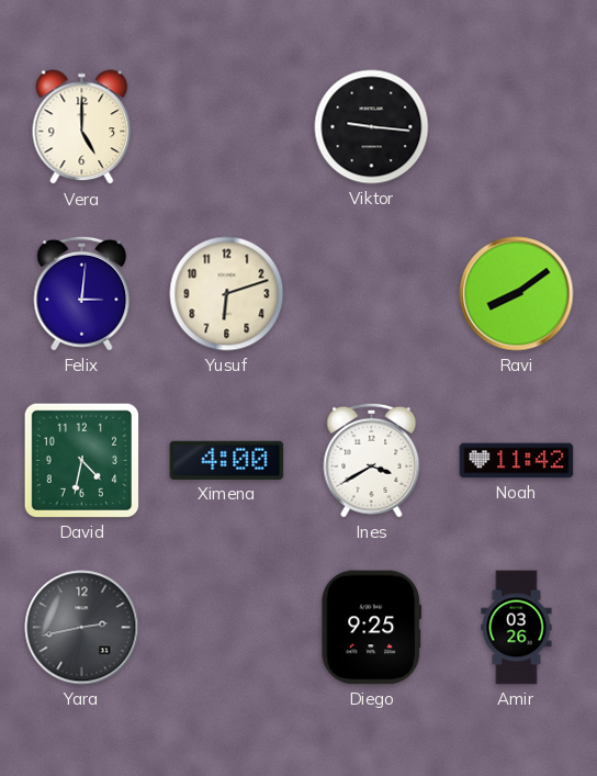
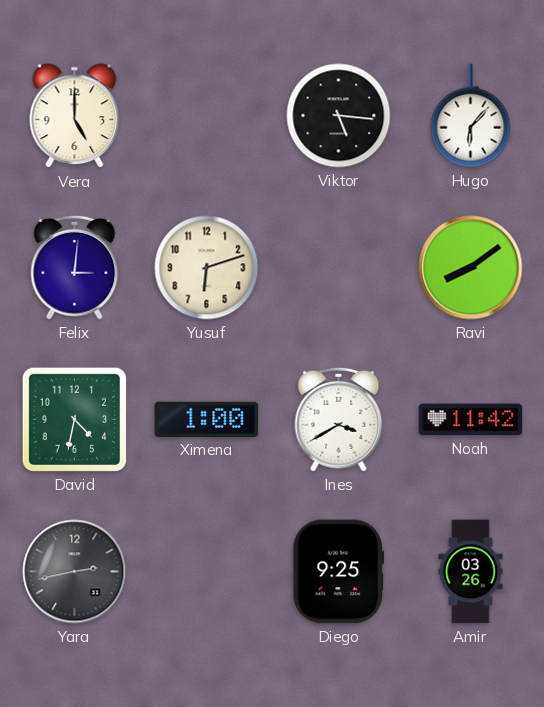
Viktor: 9:16 -> 5:16
Hugo: none -> 6:07
Ximena: 4:00 -> 1:00
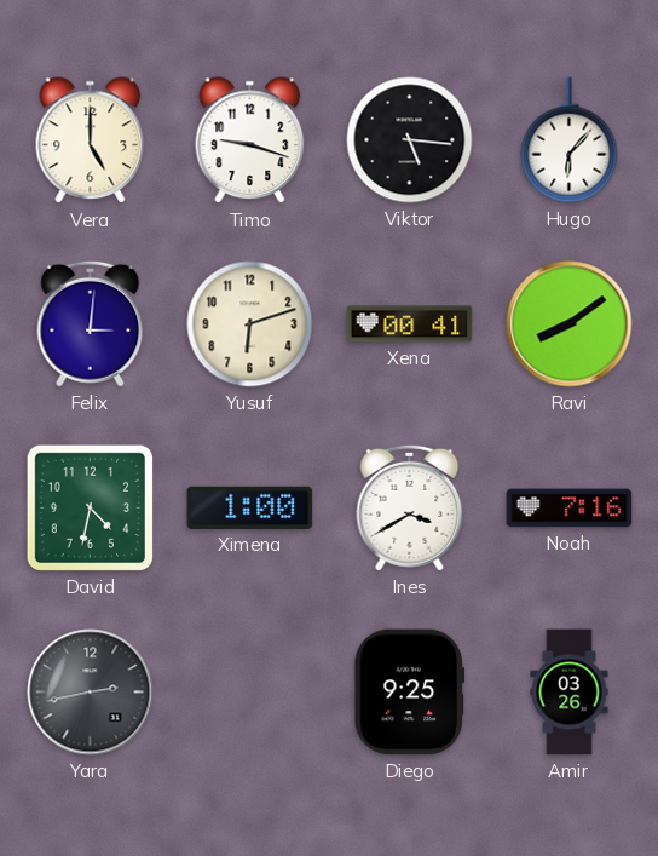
Timo: none -> 9:18
Xena: none -> 00:41
Noah: 11:42 -> 7:16
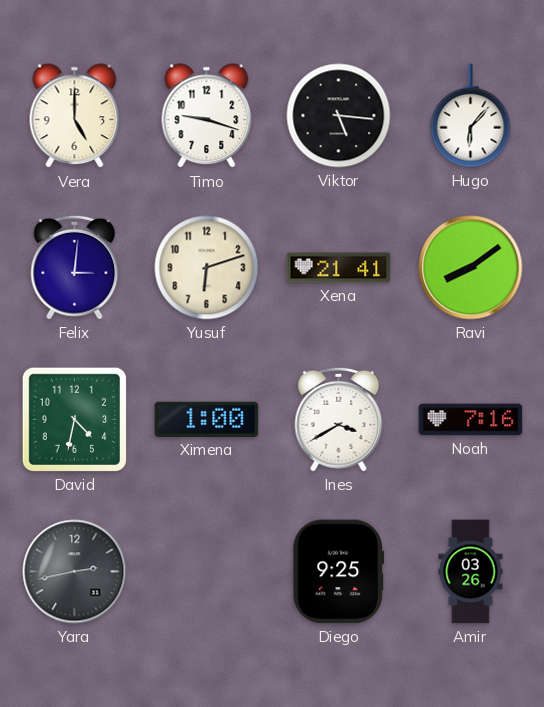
Xena: 00:41 -> 21:41
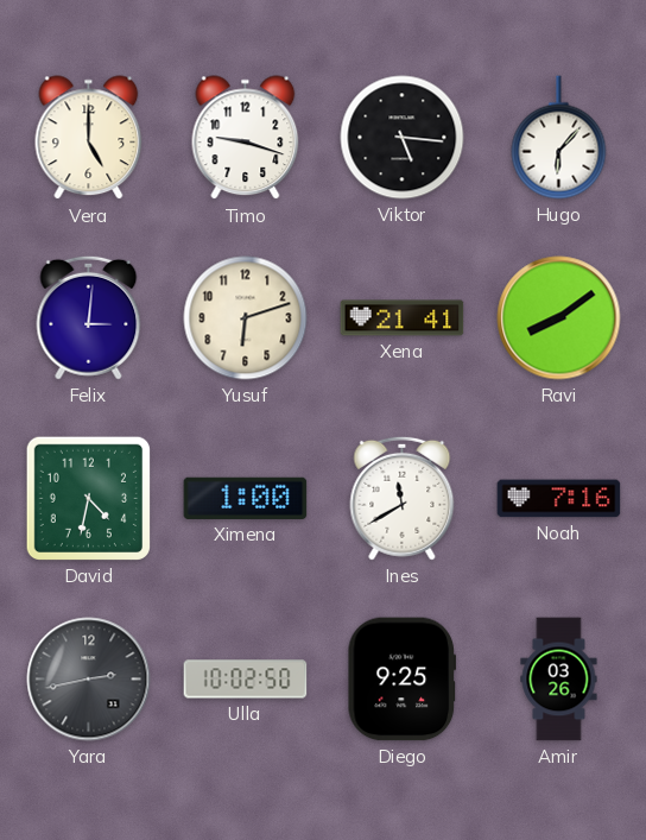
Ines: 3:40 -> 11:40
Ulla: none -> 10:02
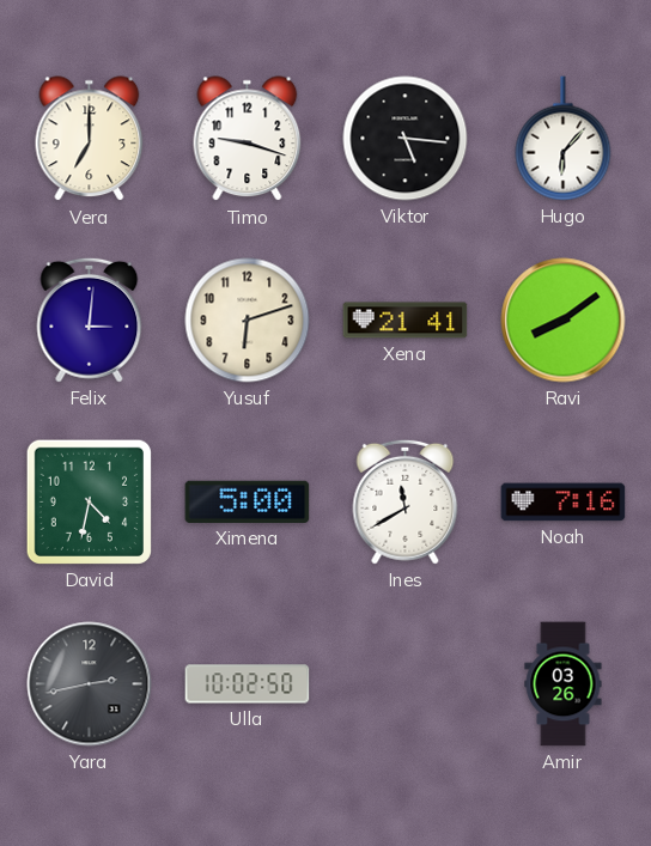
Vera: 5:00 -> 7:00
Ximena: 1:00 -> 5:00
Diego: 9:25 -> none
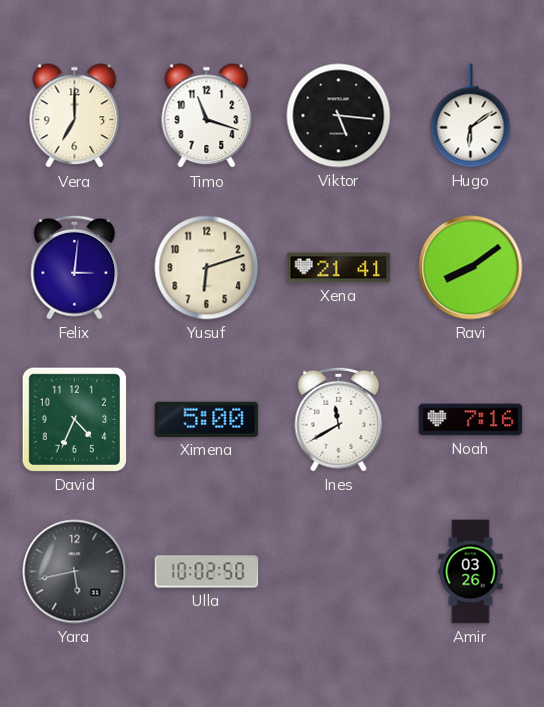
Timo: 9:18 -> 11:18
Hugo: 6:07 -> 6:09
David: 4:32 -> 4:34
Yara: 2:43 -> 5:43
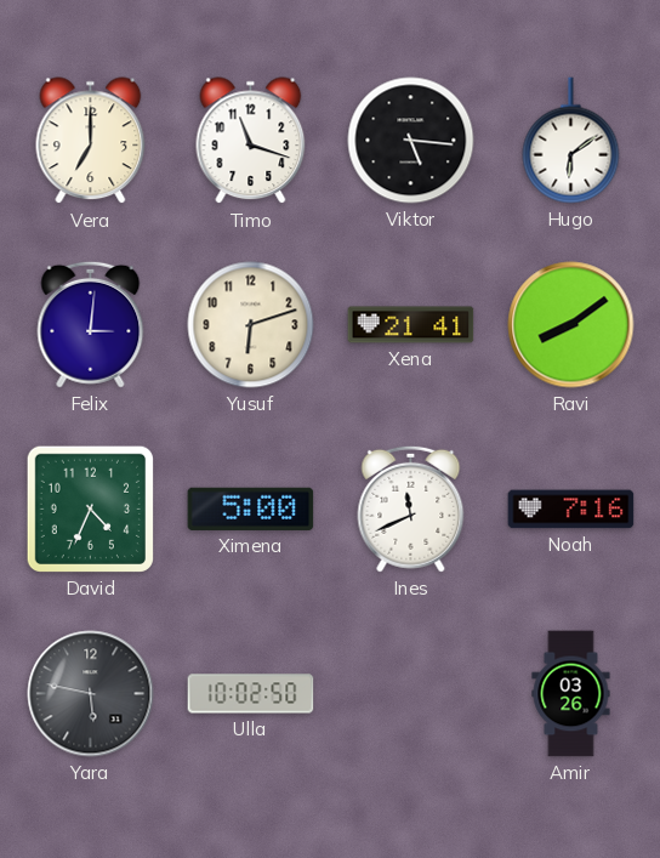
Ines: 11:40 -> 11:41
Yara: 5:43 -> 5:47
